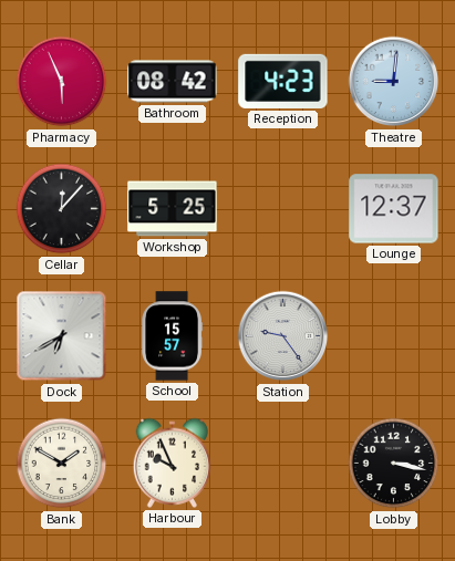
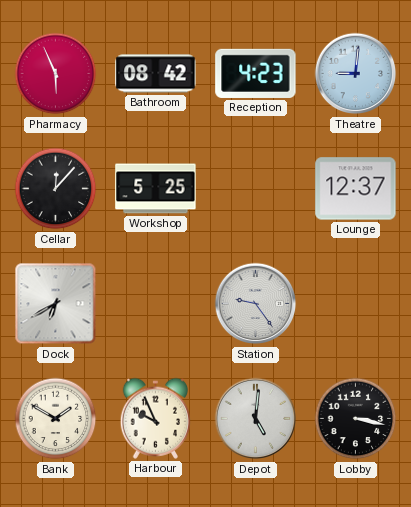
School: 15:57 -> none
Depot: none -> 5:01
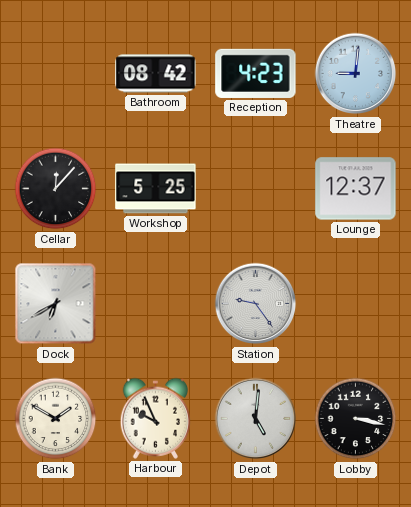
Pharmacy: 5:56 -> none
